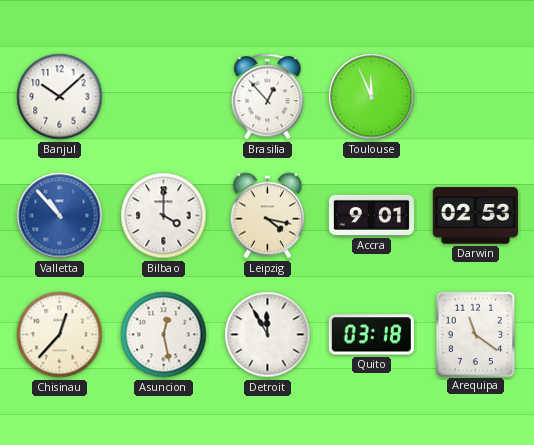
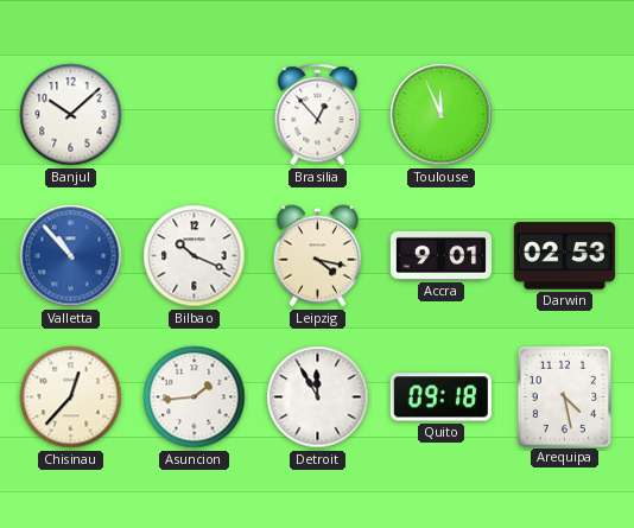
Bilbao: 4:00 -> 10:19
Asuncion: 12:28 -> 1:44
Quito: 03:18 -> 09:18
Arequipa: 11:21 -> 4:28
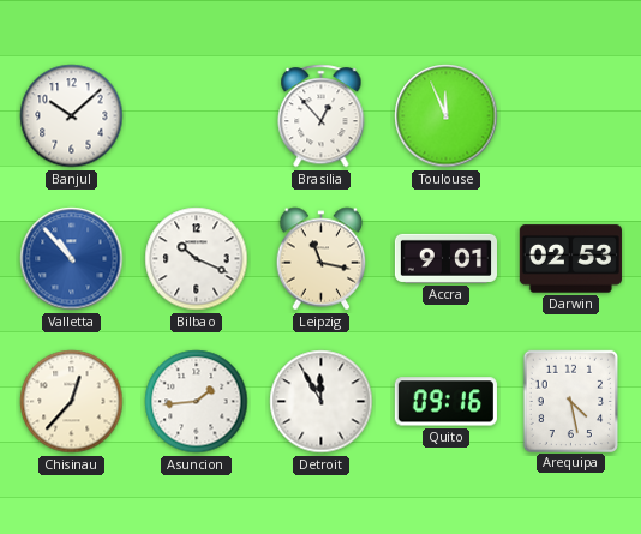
Leipzig: 4:17 -> 11:17
Quito: 09:18 -> 09:16
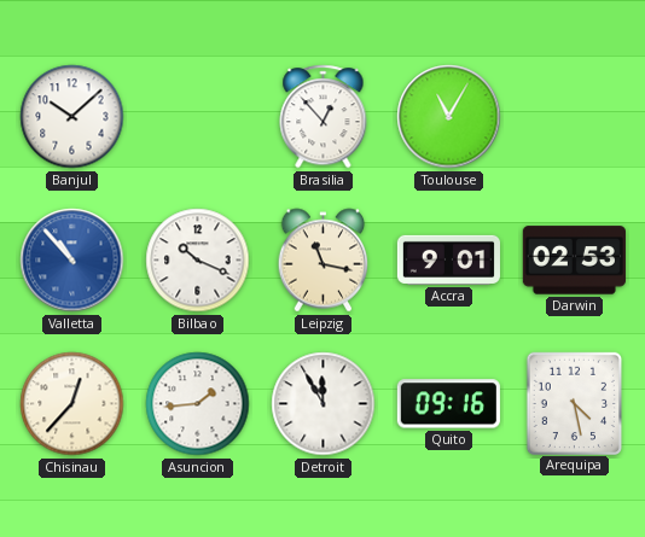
Toulouse: 11:56 -> 11:05
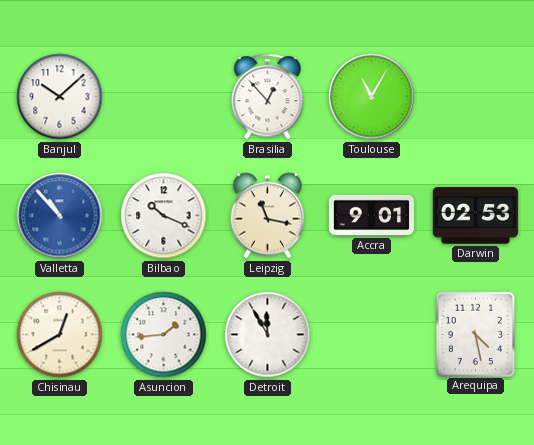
Chisinau: 12:37 -> 12:40
Quito: 09:16 -> none
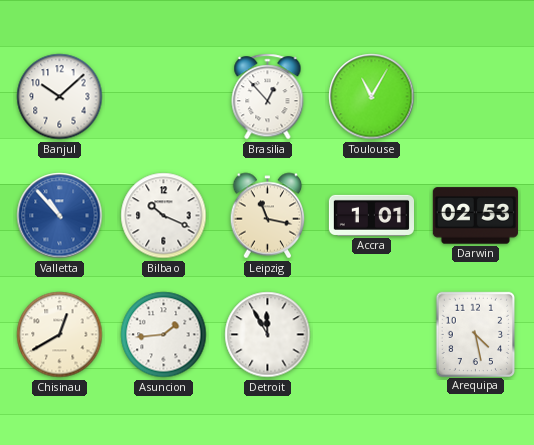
Accra: 9:01 -> 1:01
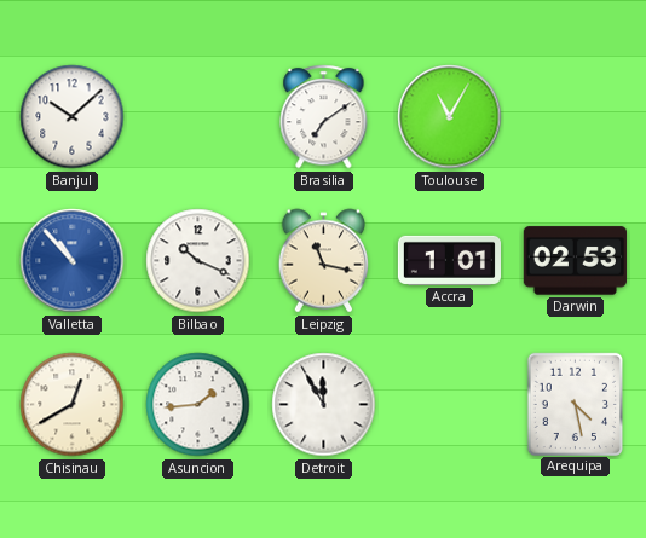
Brasilia: 12:53 -> 7:09
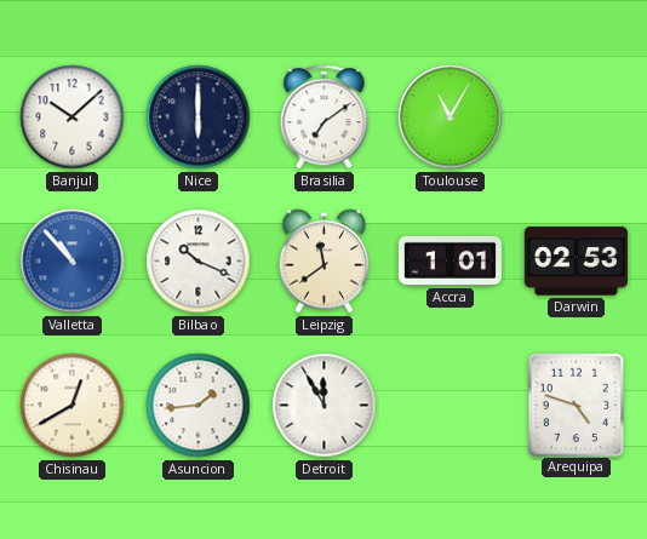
Nice: none -> 6:00
Leipzig: 11:17 -> 11:39
Arequipa: 4:28 -> 4:48
